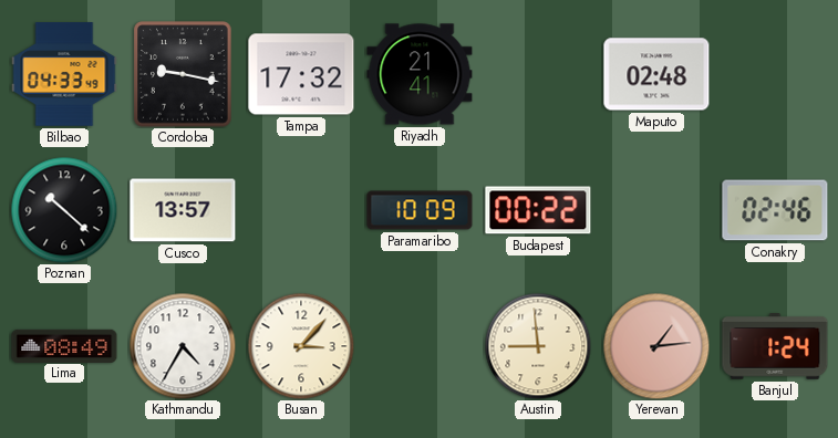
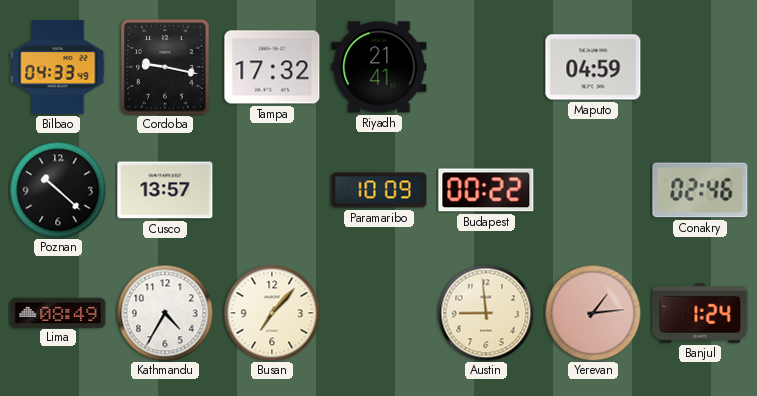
Maputo: 02:48 -> 04:59
Busan: 3:07 -> 7:07
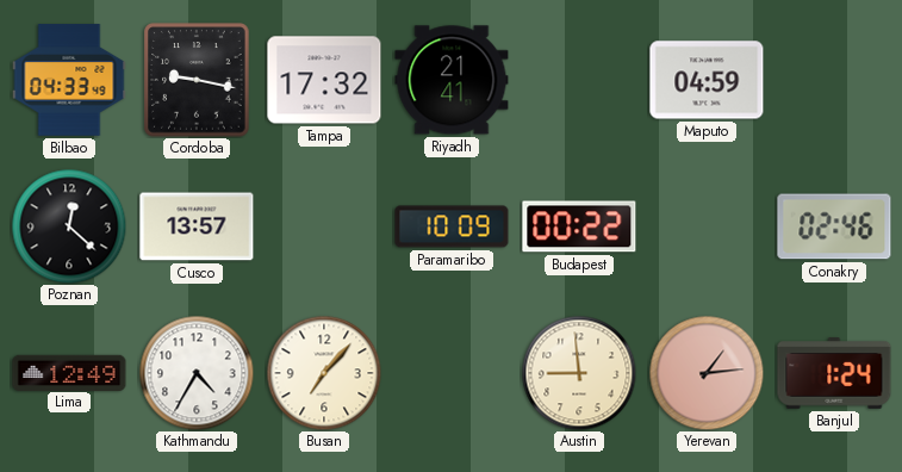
Poznan: 10:22 -> 12:22
Lima: 08:49 -> 12:49
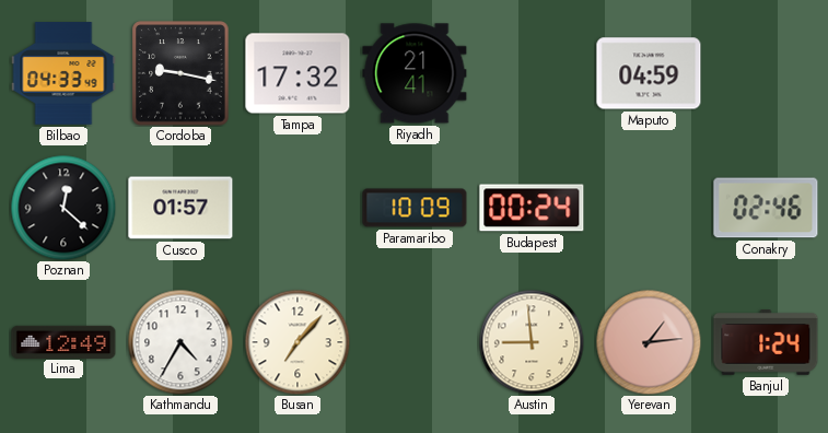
Cusco: 13:57 -> 01:57
Budapest: 00:22 -> 00:24
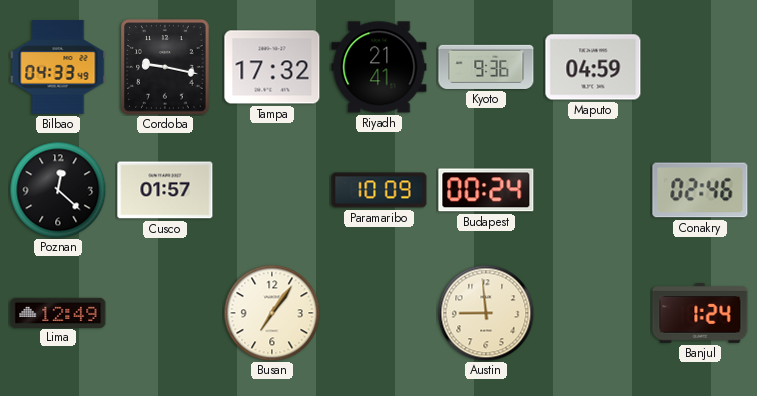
Kyoto: none -> 9:36
Kathmandu: 4:35 -> none
Busan: 7:07 -> 7:06
Yerevan: 1:14 -> none
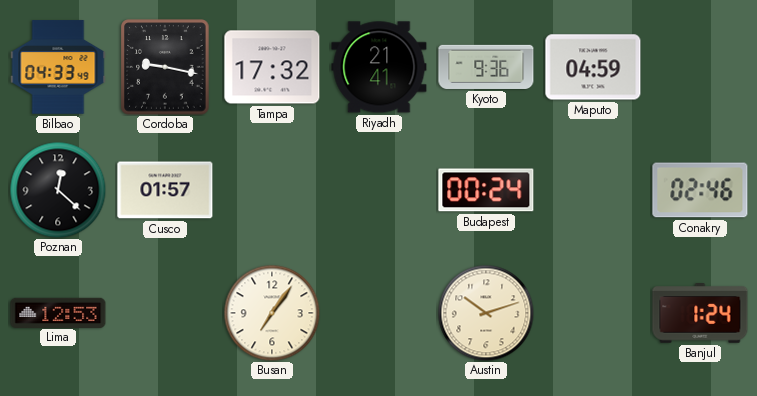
Paramaribo: 10:09 -> none
Lima: 12:49 -> 12:53
Austin: 8:59 -> 10:12
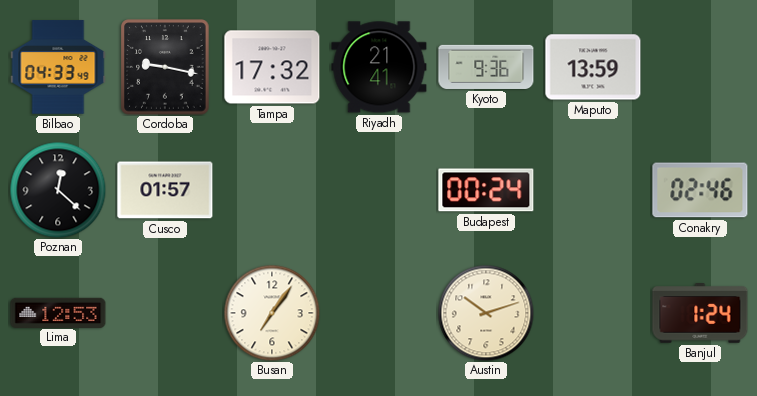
Maputo: 04:59 -> 13:59
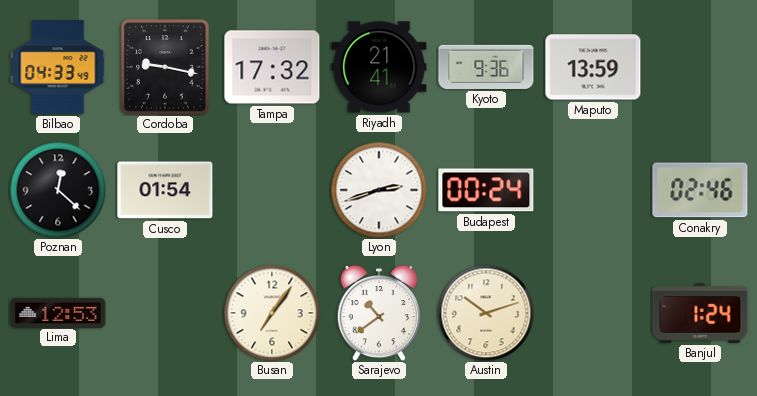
Cusco: 01:57 -> 01:54
Lyon: none -> 2:42
Sarajevo: none -> 10:39
